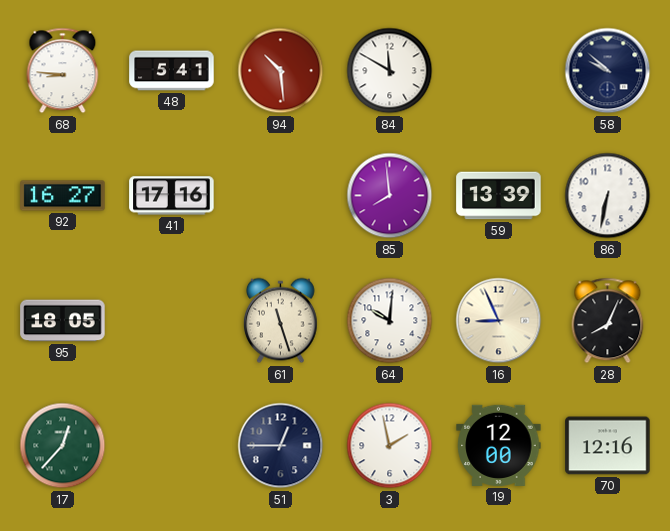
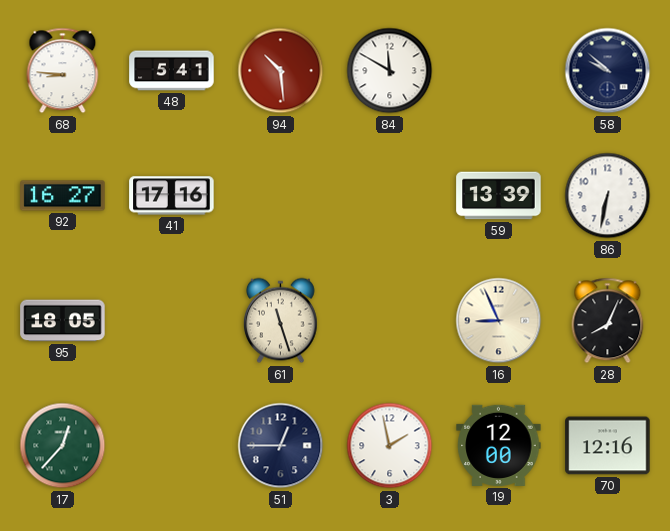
85: 7:59 -> none
64: 10:01 -> none
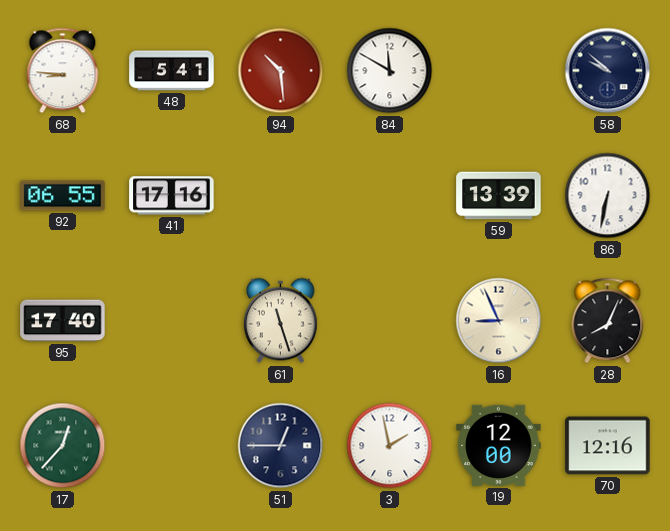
92: 16:27 -> 06:55
95: 18:05 -> 17:40
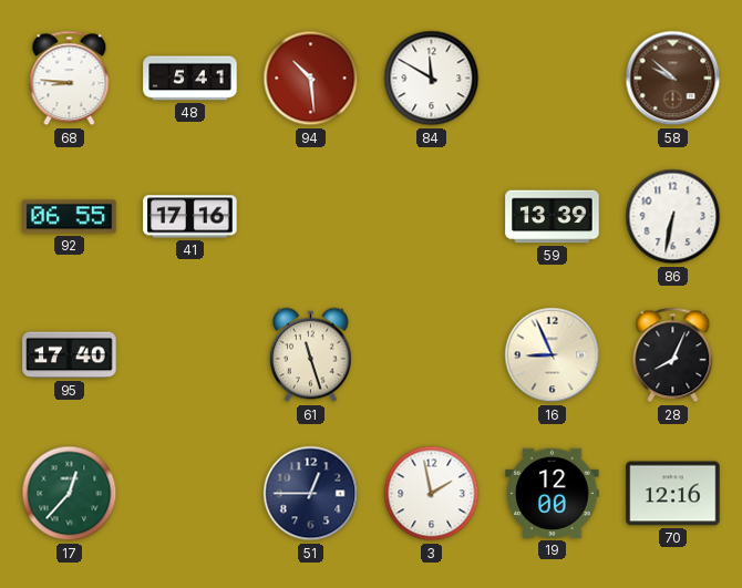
58 dial: navy -> brown
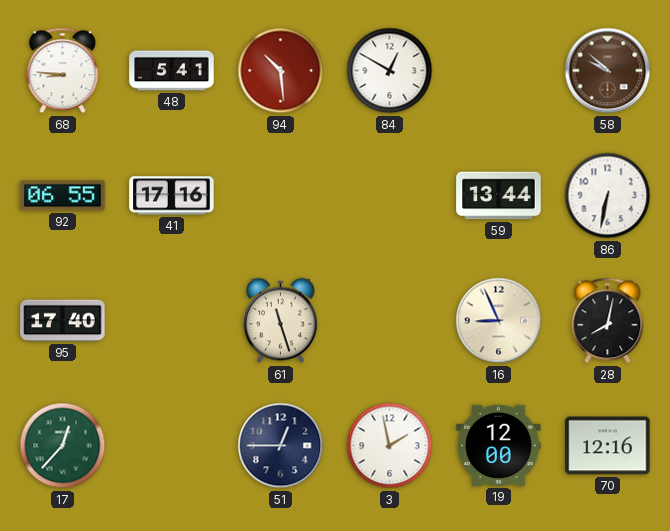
84: 11:50 -> 12:50
59: 13:39 -> 13:44
28: 8:04 -> 8:02
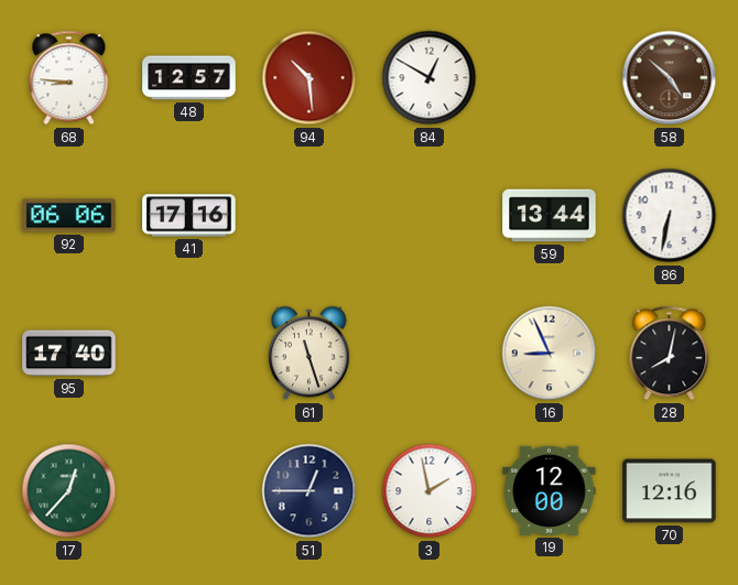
48: 5:41 -> 12:57
58: 9:52 -> 4:52
92: 06:55 -> 06:06
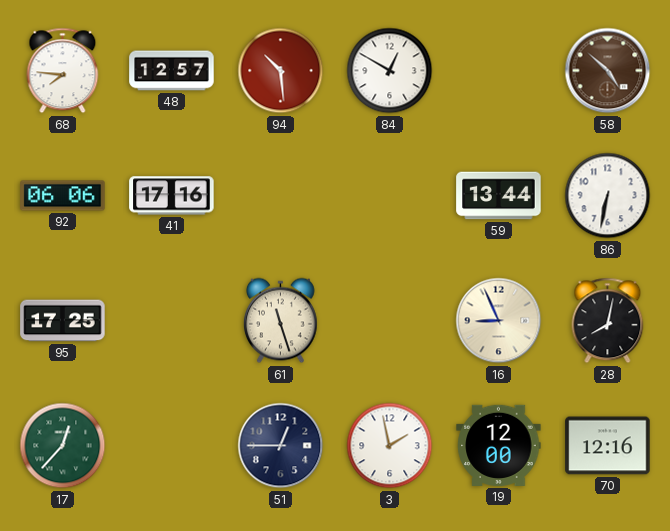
68: 8:46 -> 7:46
95: 17:40 -> 17:25
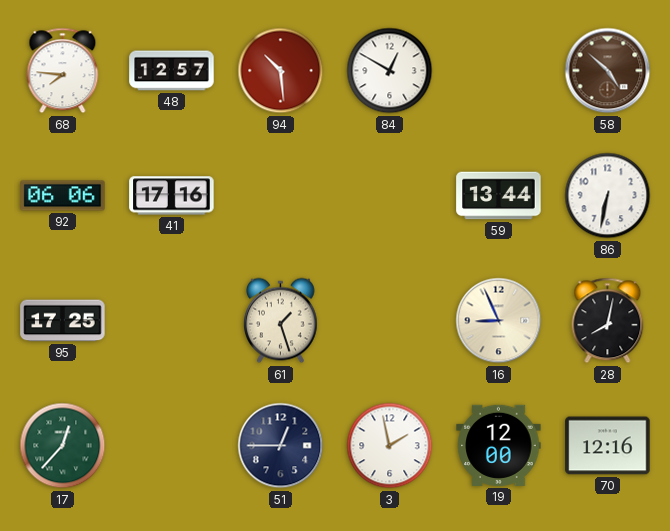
61: 11:27 -> 1:27
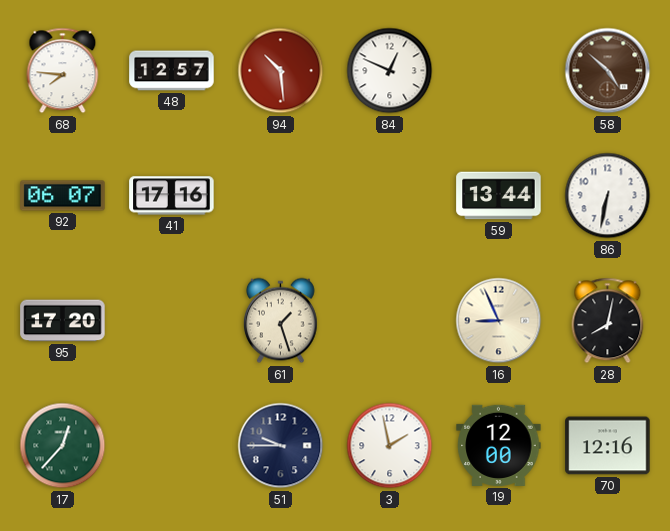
84: 12:50 -> 12:49
92: 06:06 -> 06:07
95: 17:25 -> 17:20
51: 12:45 -> 9:45
